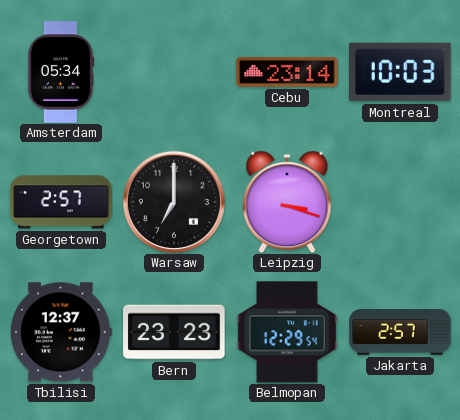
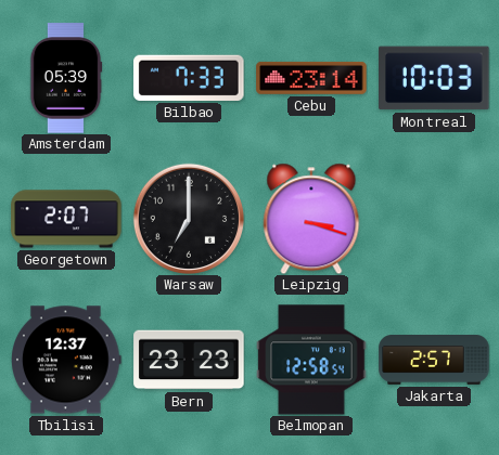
Amsterdam: 05:34 -> 05:39
Bilbao: none -> 7:33
Georgetown: 2:57 -> 2:07
Belmopan: 12:29 -> 12:58
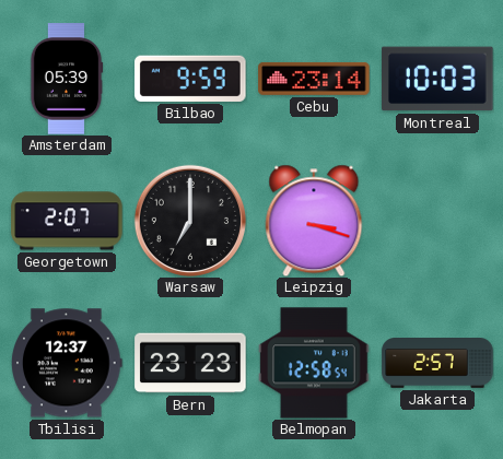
Bilbao: 7:33 -> 9:59
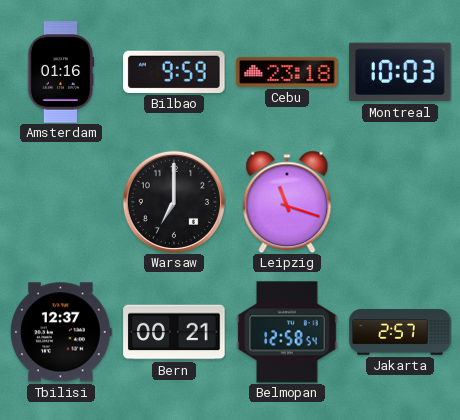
Amsterdam: 05:39 -> 01:16
Cebu: 23:14 -> 23:18
Georgetown: 2:07 -> none
Leipzig: 3:18 -> 11:18
Bern: 23:23 -> 00:21
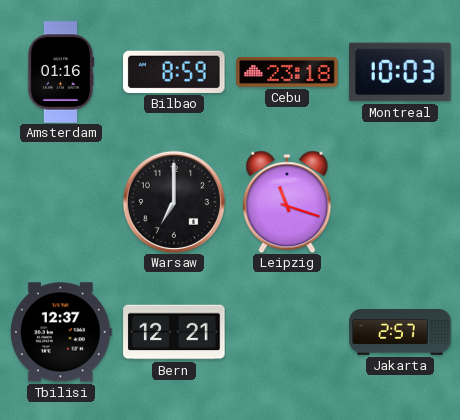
Bilbao: 9:59 -> 8:59
Bern: 00:21 -> 12:21
Belmopan: 12:58 -> none
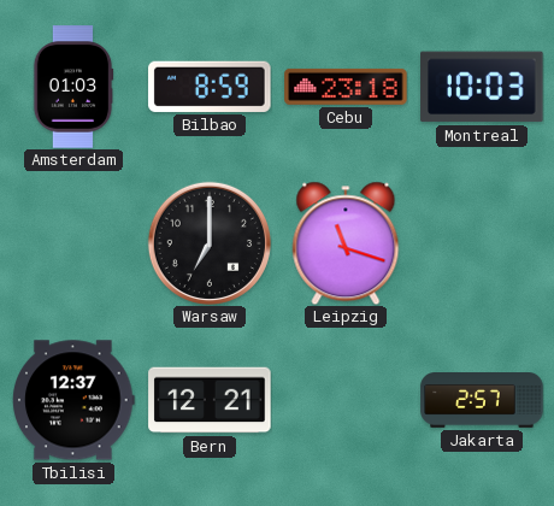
Amsterdam: 01:16 -> 01:03
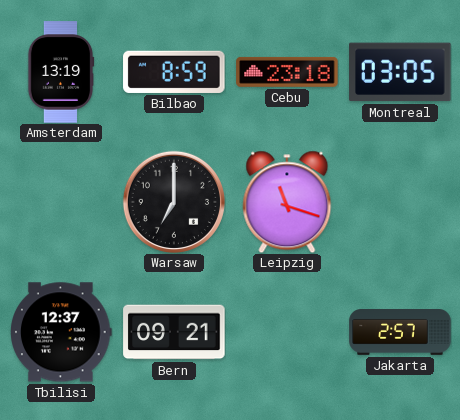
Amsterdam: 01:03 -> 13:19
Montreal: 10:03 -> 03:05
Bern: 12:21 -> 09:21
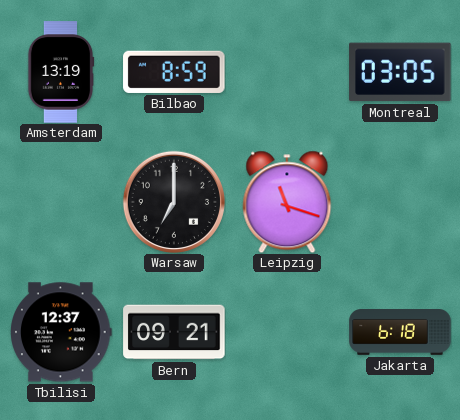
Cebu: 23:18 -> none
Jakarta: 2:57 -> 6:18
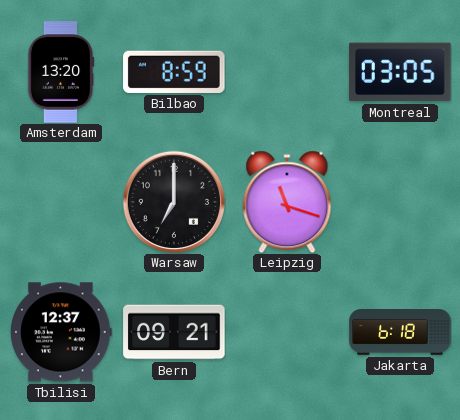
Amsterdam: 13:19 -> 13:20
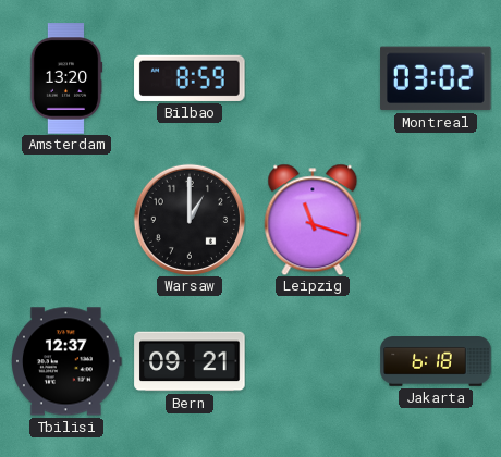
Montreal: 03:05 -> 03:02
Warsaw: 7:00 -> 1:00
